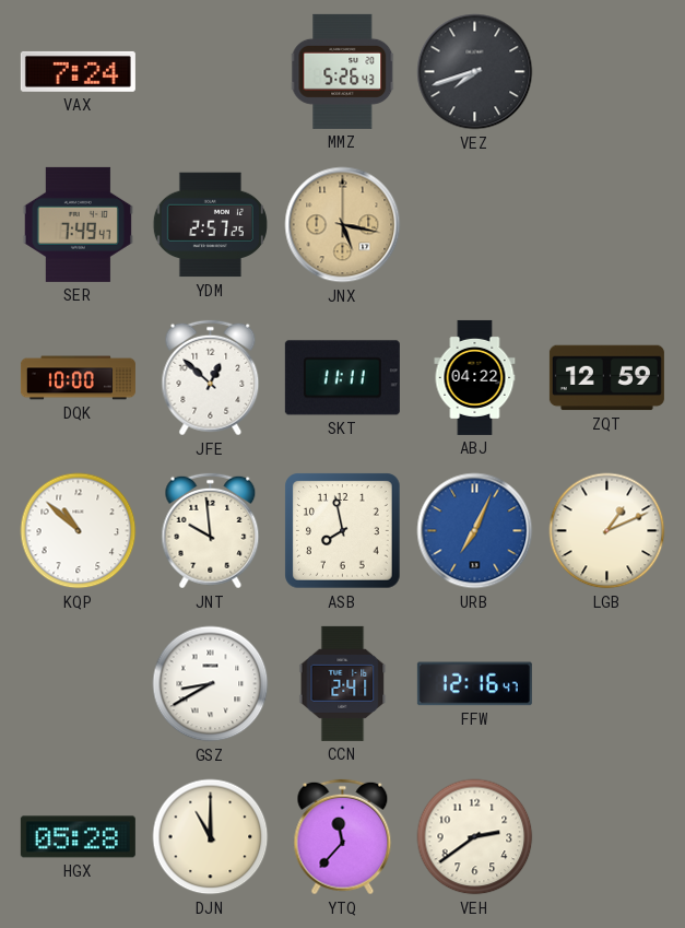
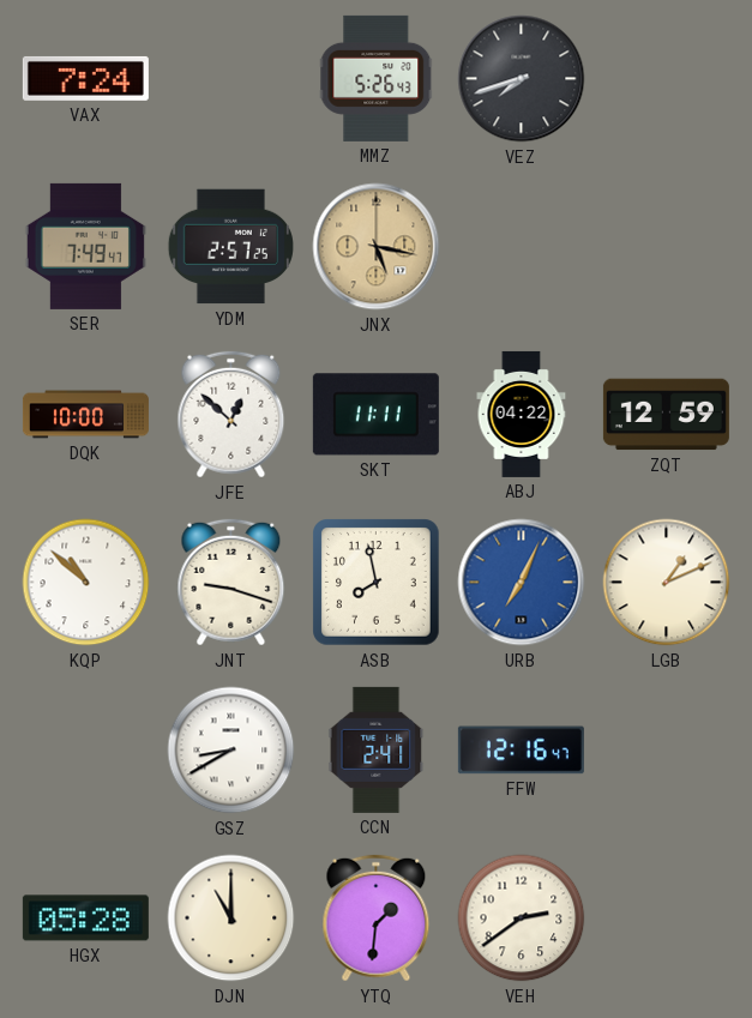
JNT: 9:59 -> 9:18
YTQ: 11:37 -> 1:31
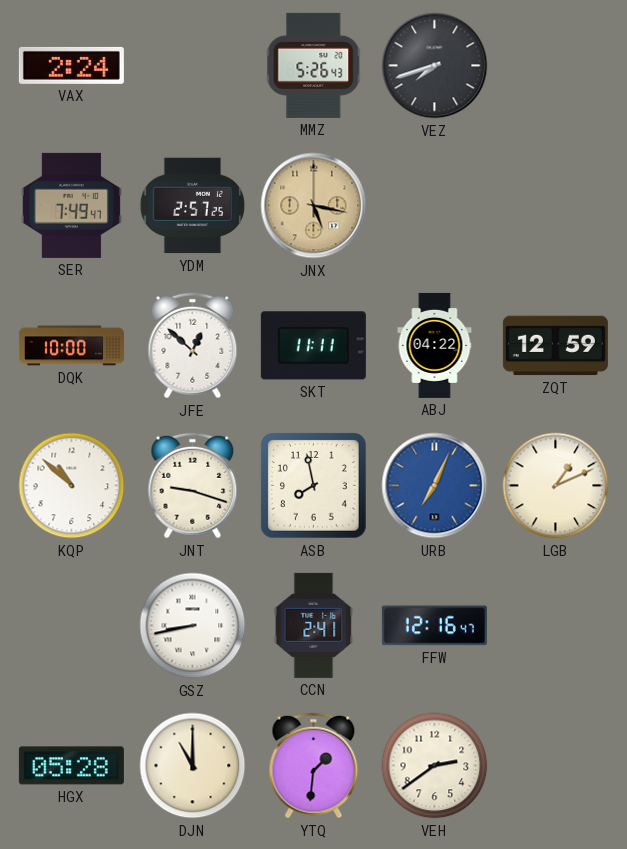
VAX: 7:24 -> 2:24
GSZ: 8:40 -> 8:43
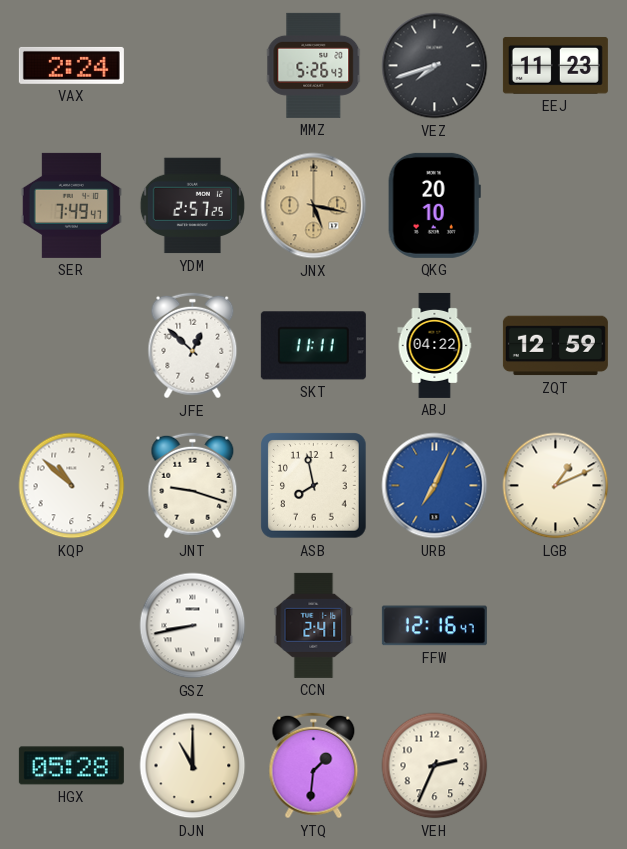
EEJ: none -> 11:23
QKG: none -> 20:10
DQK: 10:00 -> none
VEH: 2:39 -> 2:34
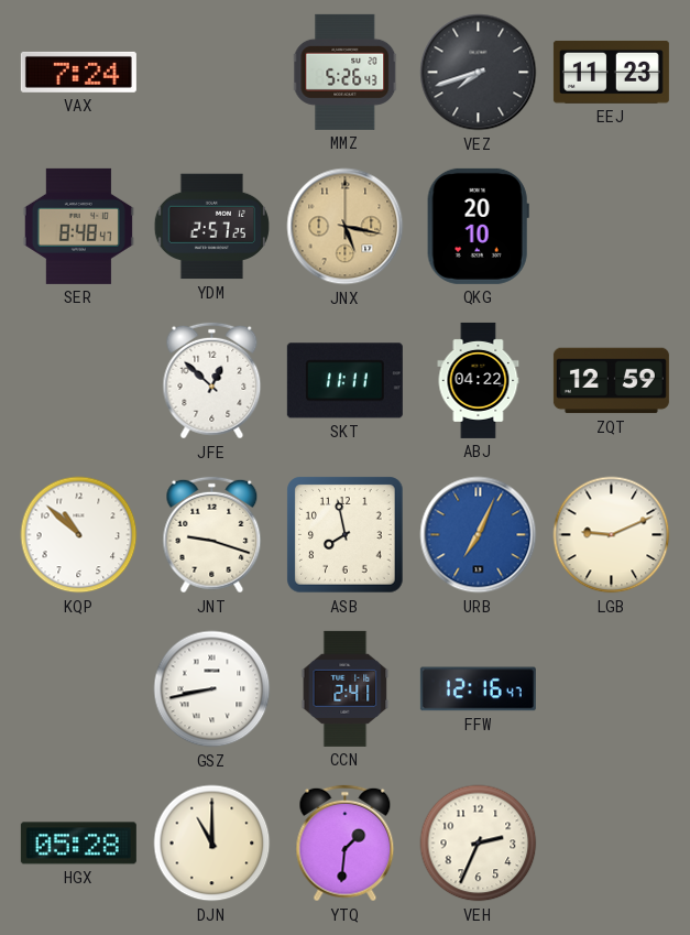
VAX: 2:24 -> 7:24
SER: 7:49 -> 8:48
LGB: 1:11 -> 9:11
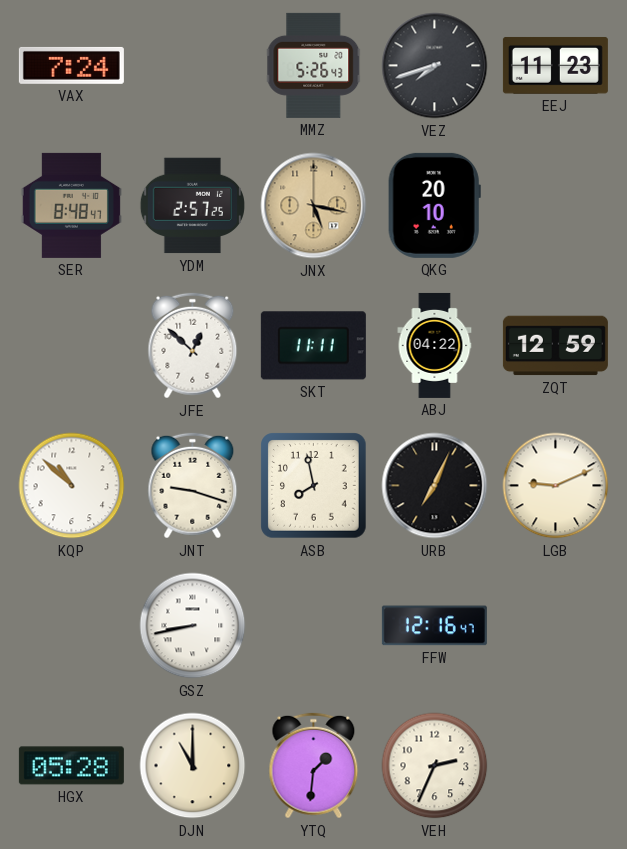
URB dial: blue -> black
CCN: 2:41 -> none
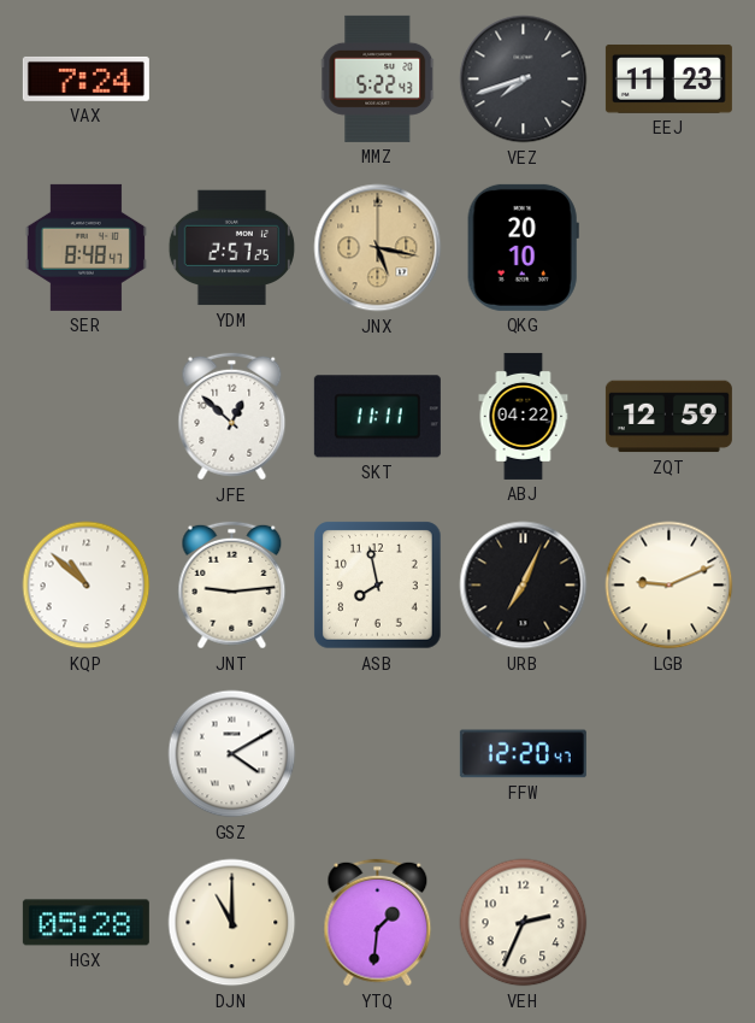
MMZ: 5:26 -> 5:22
JNT: 9:18 -> 9:14
GSZ: 8:43 -> 4:10
FFW: 12:16 -> 12:20
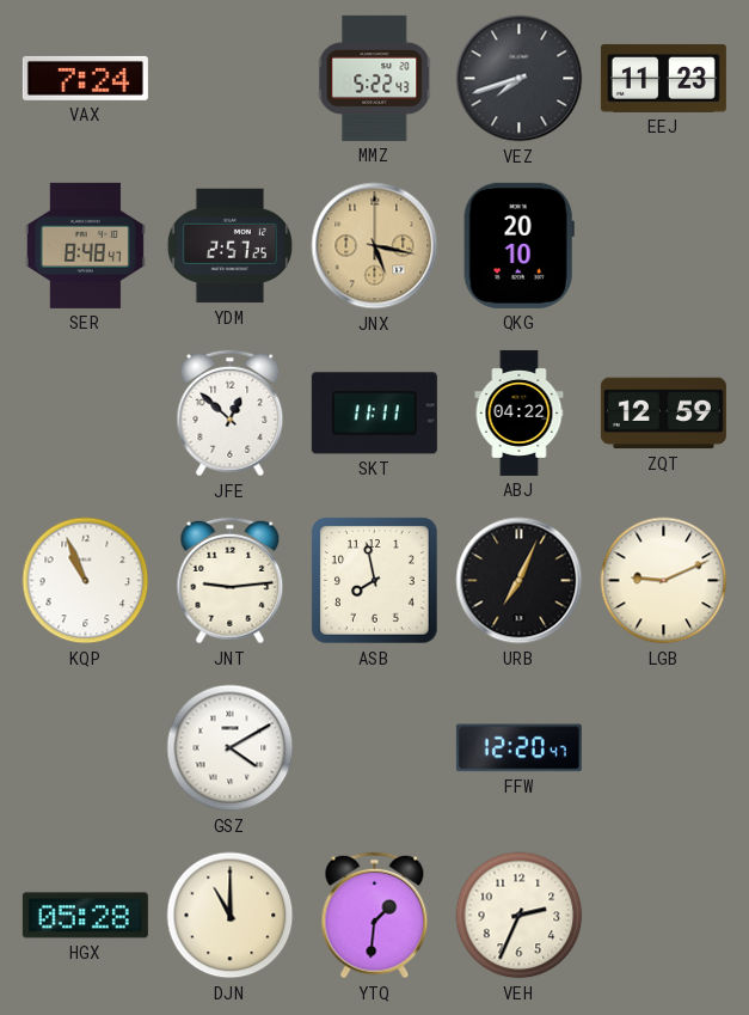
KQP: 10:52 -> 10:56
